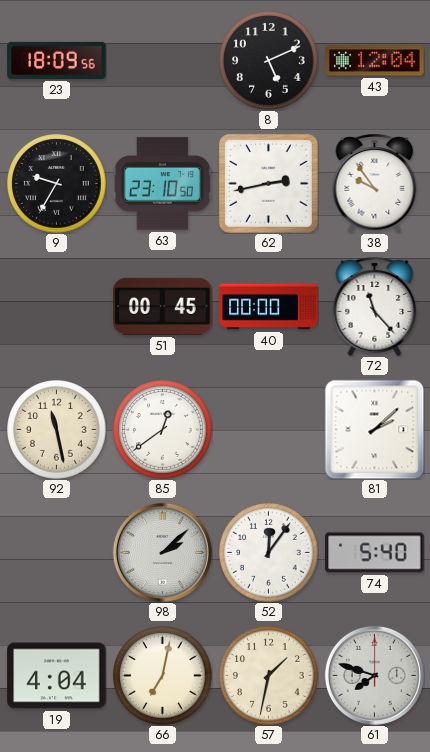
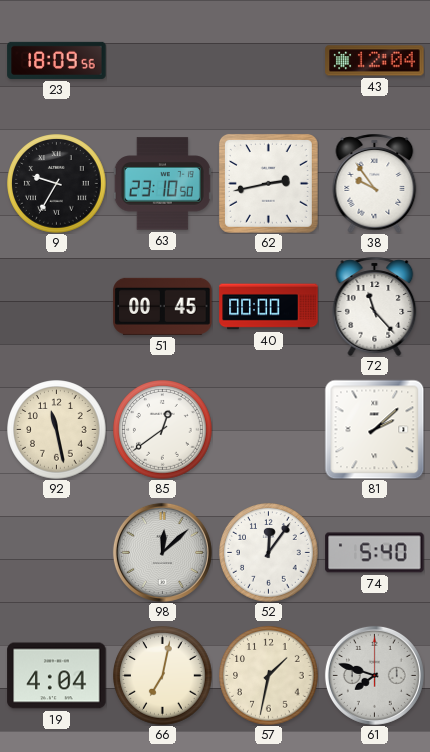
8: 5:11 -> none
98: 2:08 -> 12:08
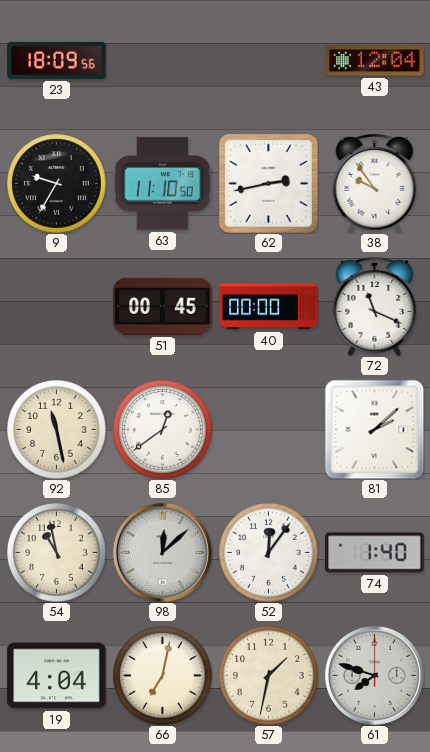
63: 23:10 -> 11:10
72: 11:23 -> 11:19
54: none -> 10:58
74: 5:40 -> 1:40
